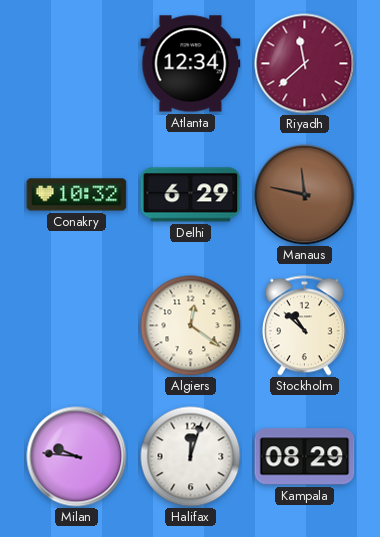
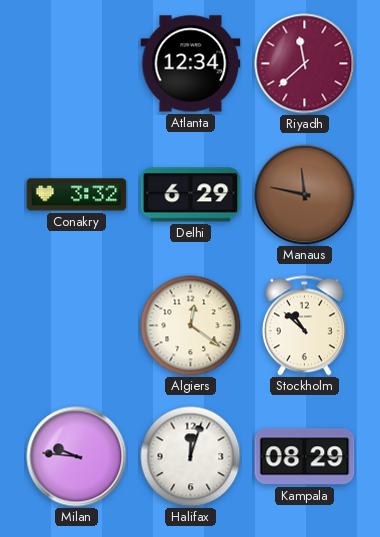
Conakry: 10:32 -> 3:32
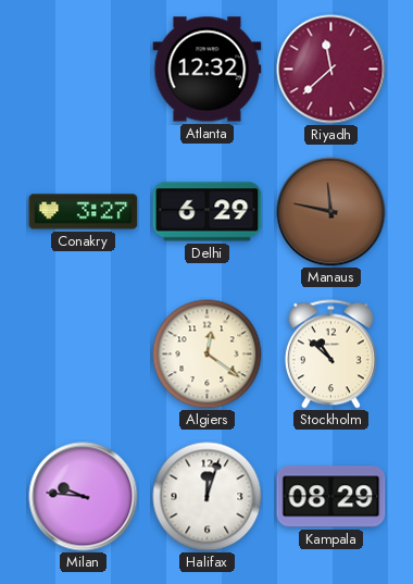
Atlanta: 12:34 -> 12:32
Conakry: 3:32 -> 3:27
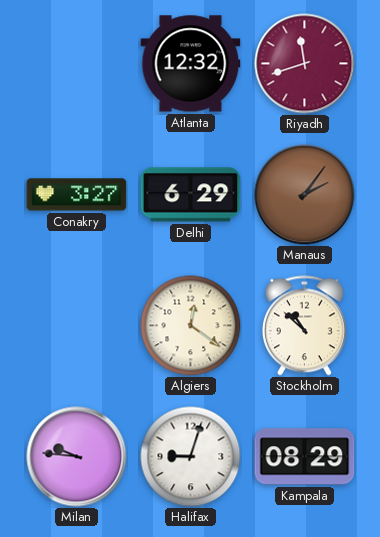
Riyadh: 11:38 -> 11:42
Manaus: 11:47 -> 2:06
Halifax: 12:03 -> 9:03
